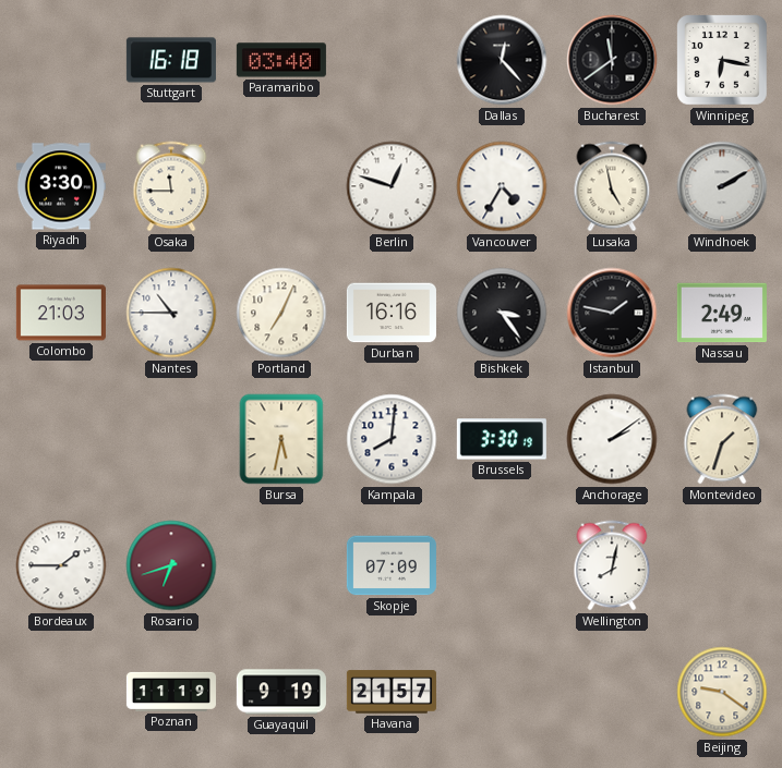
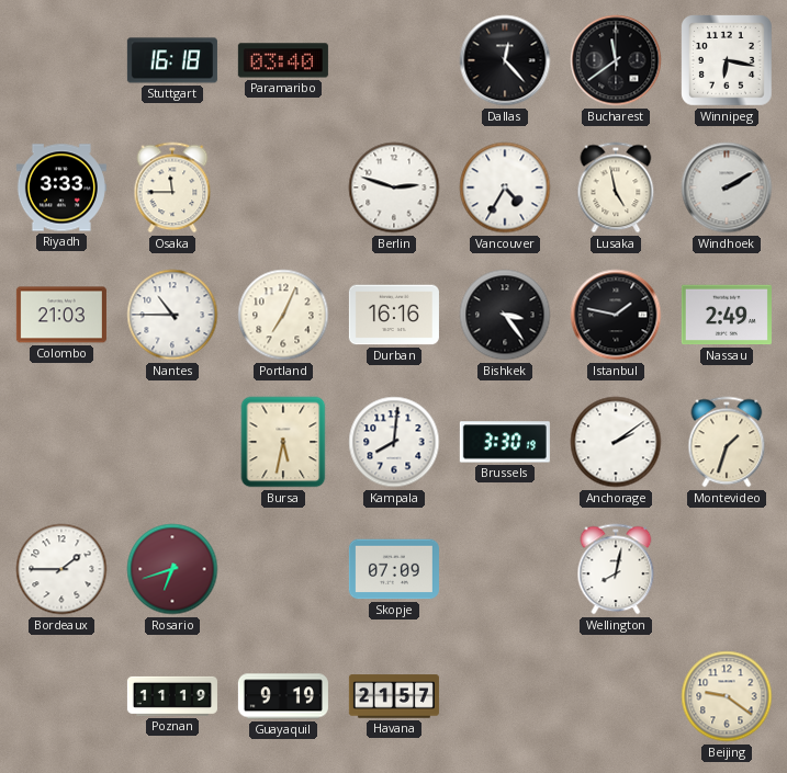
Riyadh: 3:30 -> 3:33
Berlin: 12:48 -> 2:48
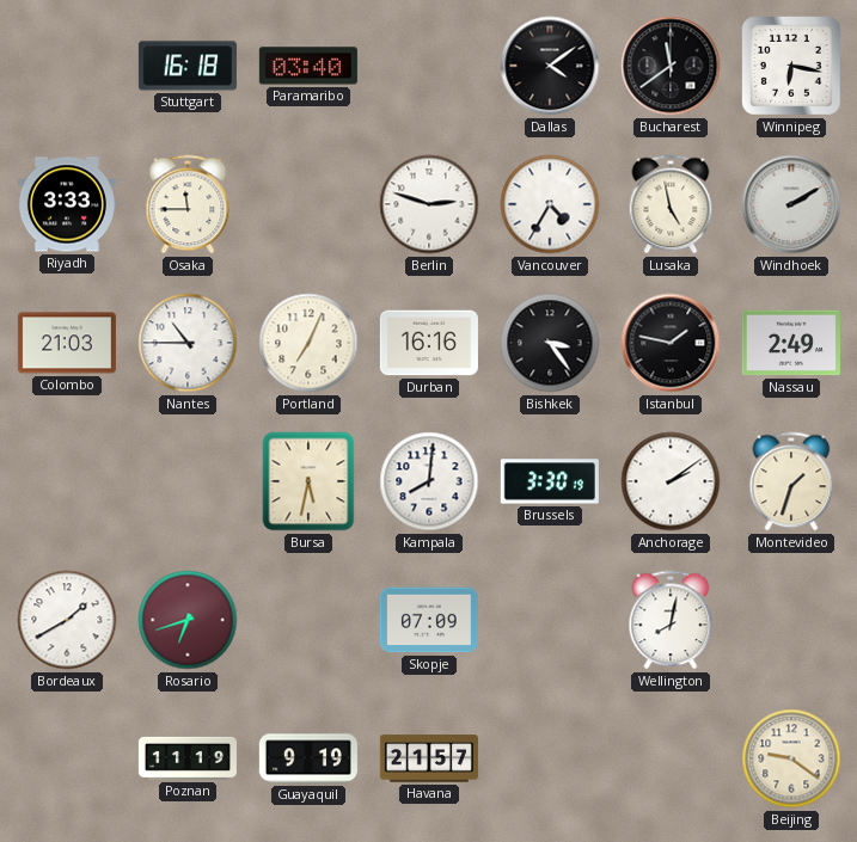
Dallas: 12:23 -> 4:09
Bordeaux: 1:45 -> 1:40
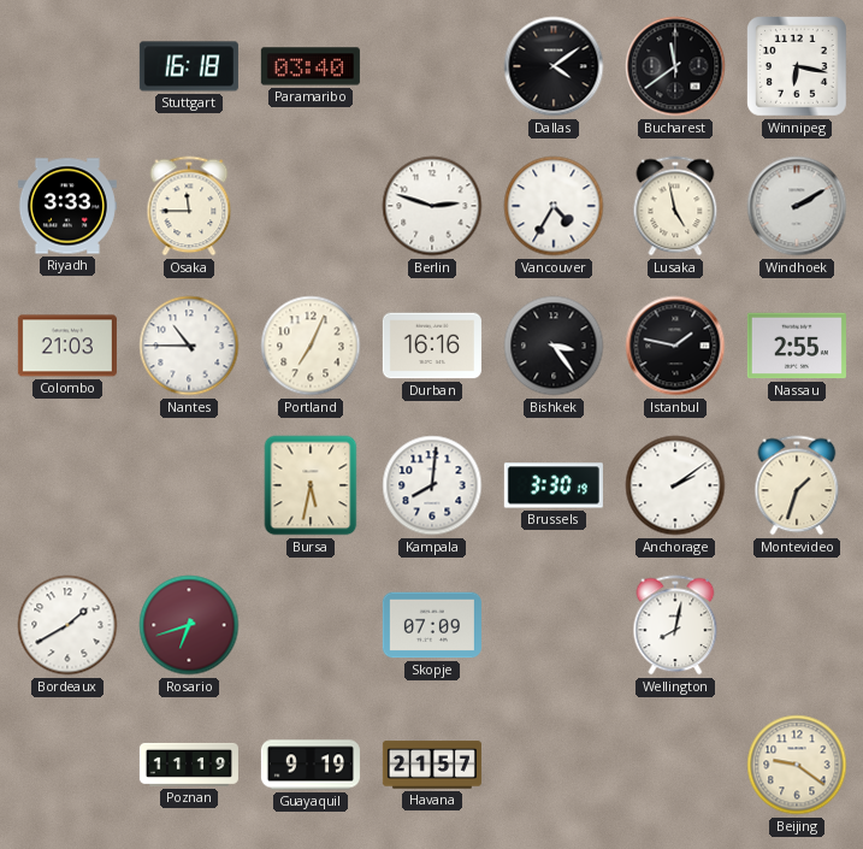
Nassau: 2:49 -> 2:55
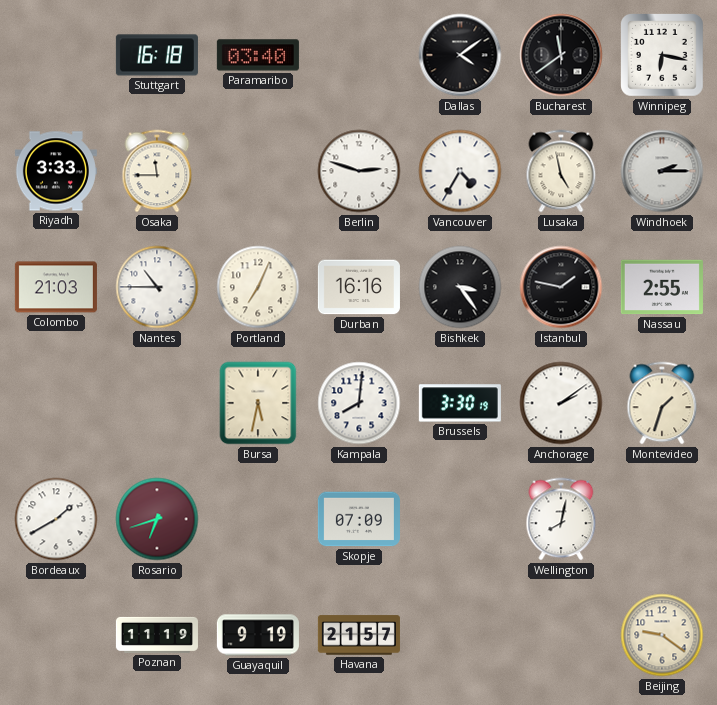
Windhoek: 2:10 -> 2:15
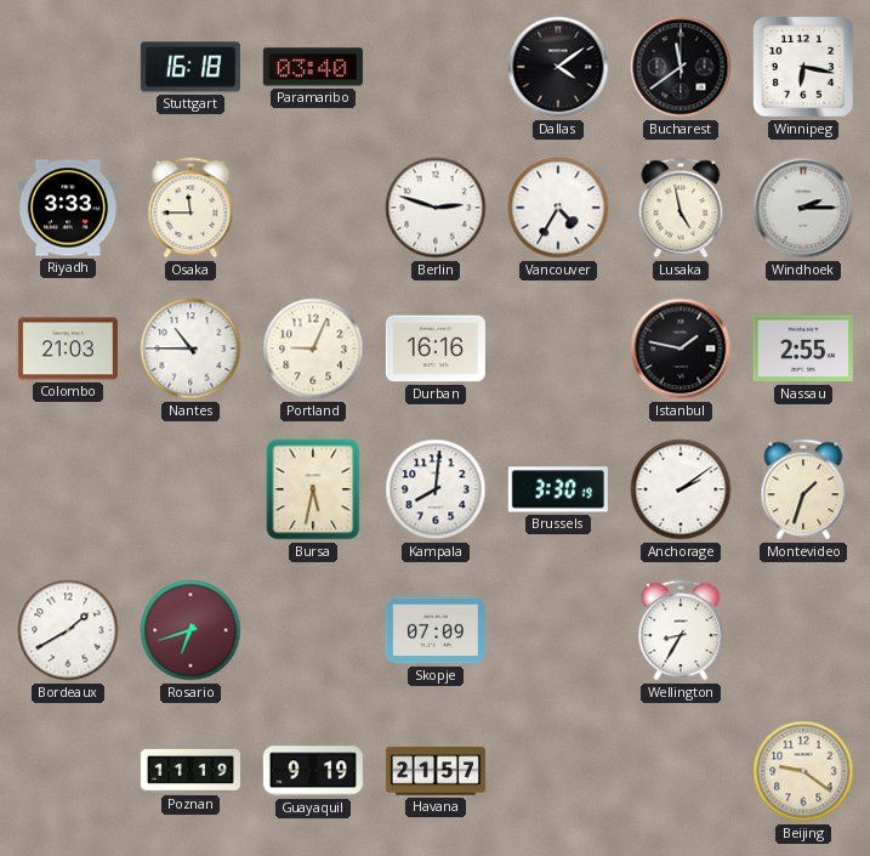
Portland: 7:04 -> 9:04
Bishkek: 3:24 -> none
Wellington: 8:02 -> 8:35
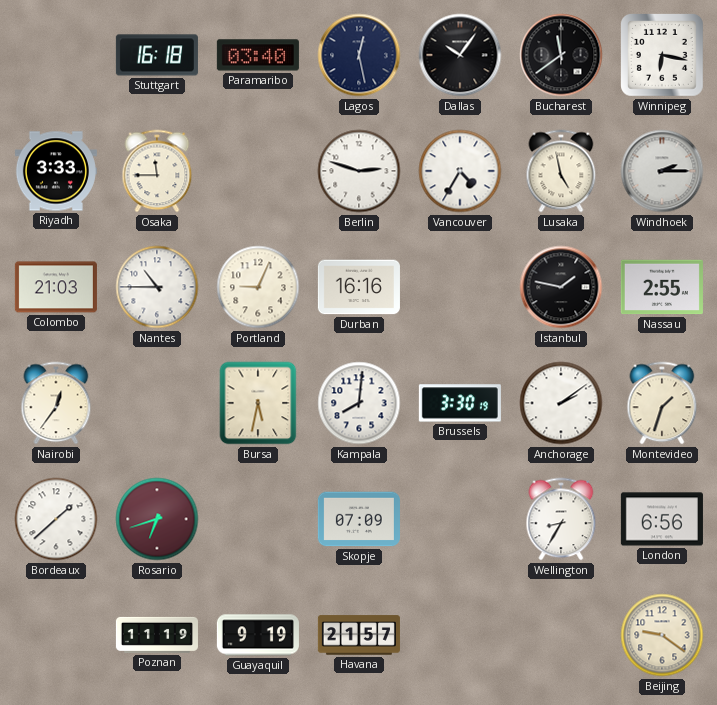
Lagos: none -> 12:28
Dallas: 4:09 -> 10:06
Nairobi: none -> 12:36
Bordeaux: 1:40 -> 1:38
London: none -> 6:56
